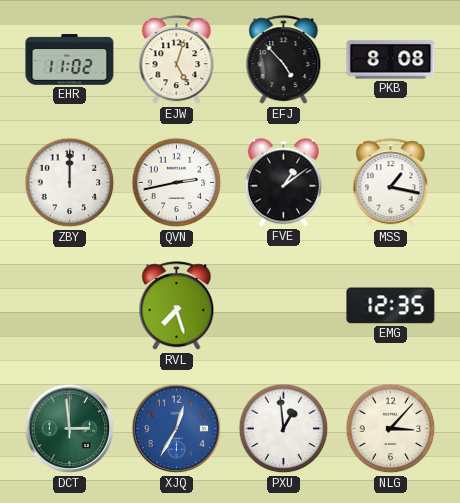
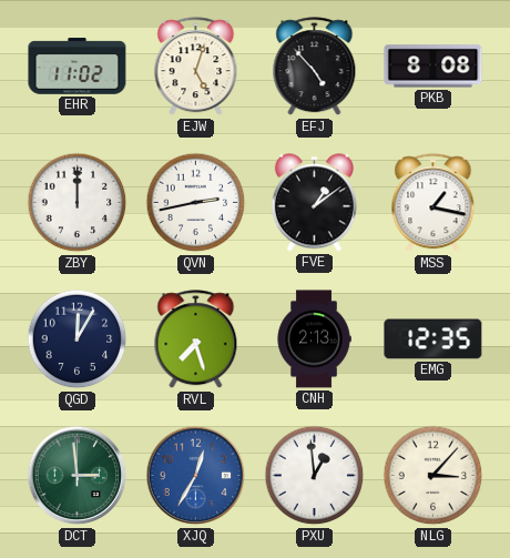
QGD: none -> 12:05
CNH: none -> 2:13
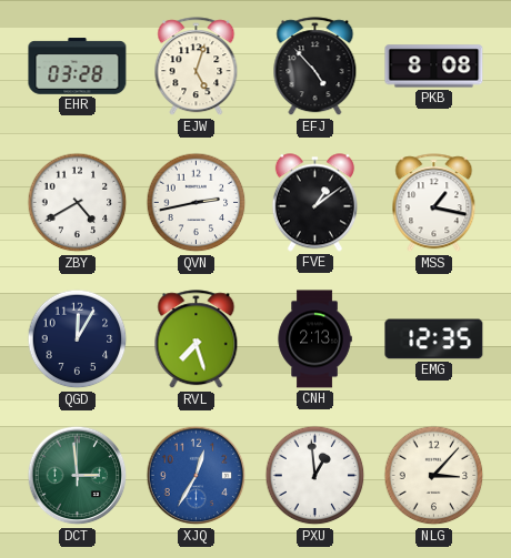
EHR: 11:02 -> 03:28
ZBY: 12:00 -> 4:40
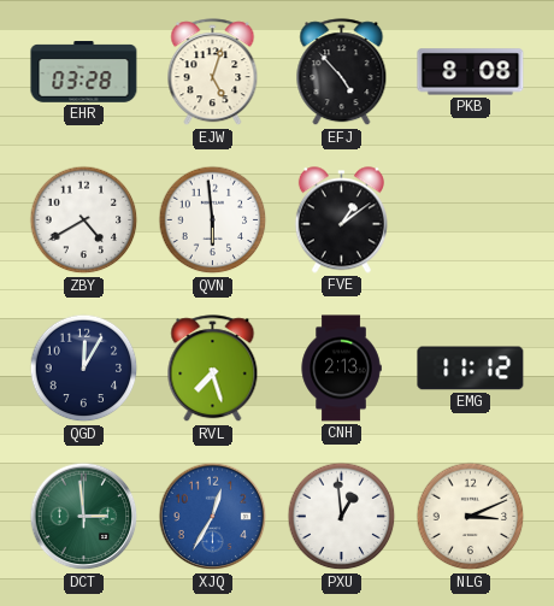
QVN: 2:43 -> 5:59
MSS: 1:17 -> none
EMG: 12:35 -> 11:12
NLG: 3:07 -> 3:11
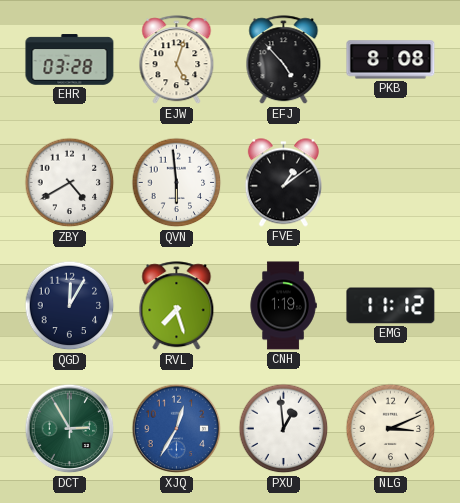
CNH: 2:13 -> 1:19
DCT: 2:59 -> 2:55
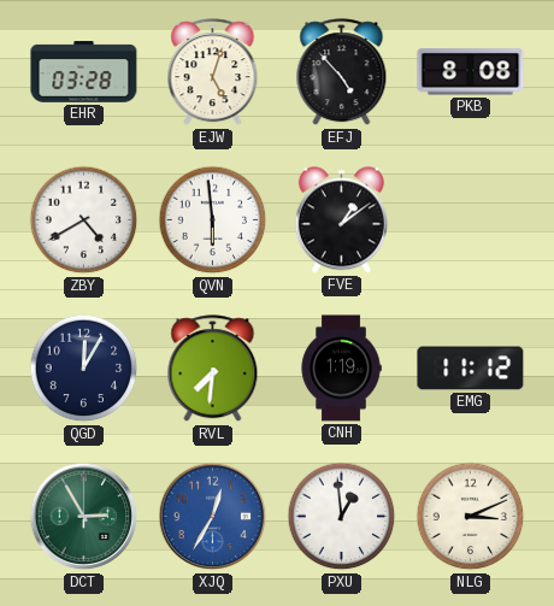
RVL: 7:27 -> 7:31
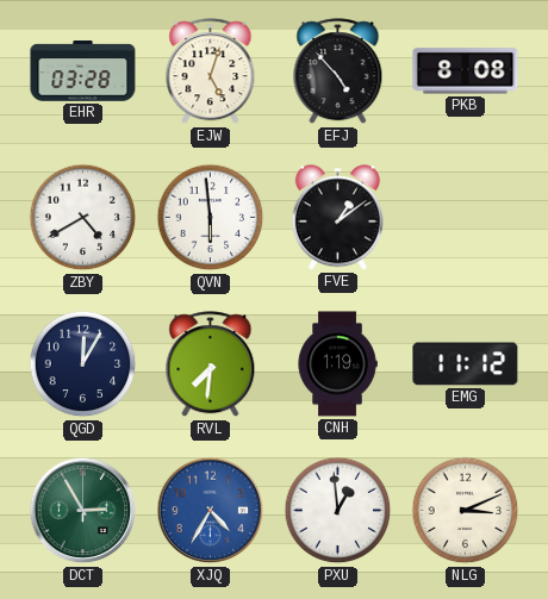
XJQ: 12:35 -> 4:35
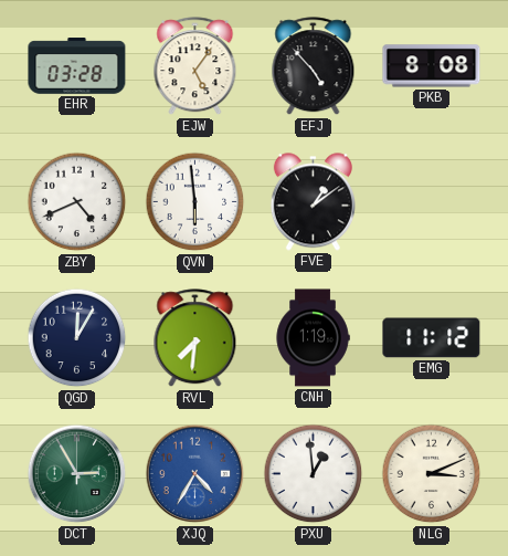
EJW: 5:03 -> 5:06
ZBY: 4:40 -> 4:41
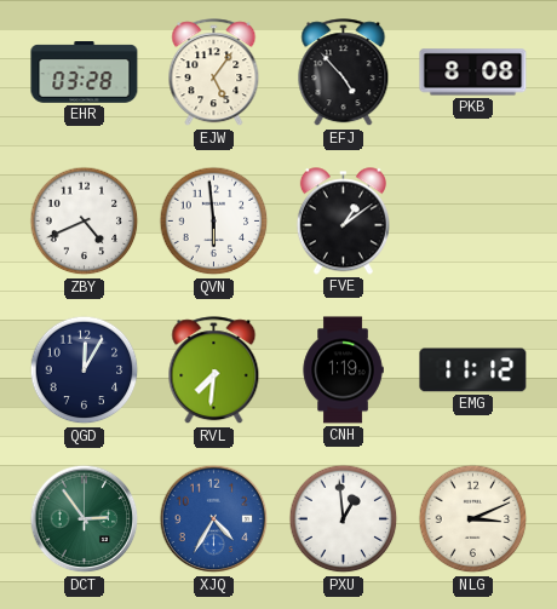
DCT: 2:55 -> 2:54
